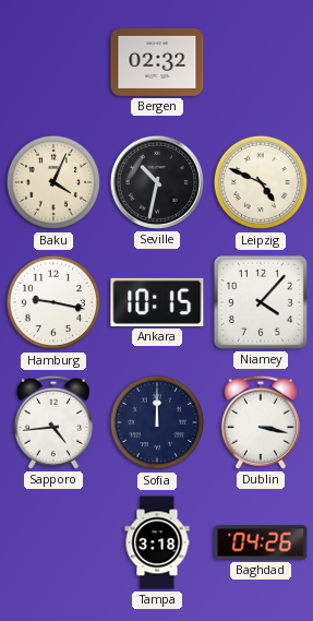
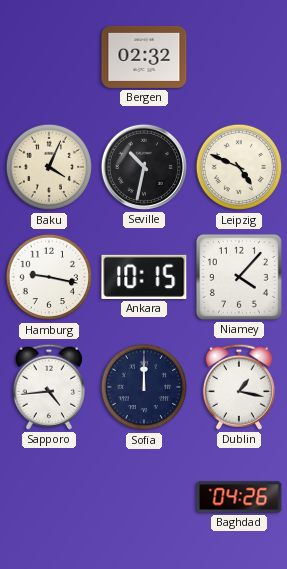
Dublin: 3:17 -> 1:17
Tampa: 3:18 -> none
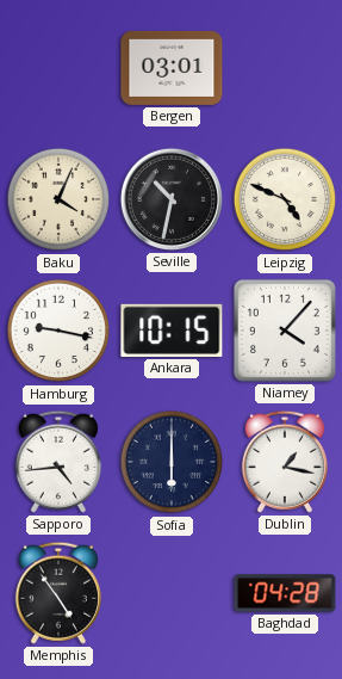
Bergen: 02:32 -> 03:01
Sofia: 12:00 -> 6:00
Memphis: none -> 4:54
Baghdad: 04:26 -> 04:28
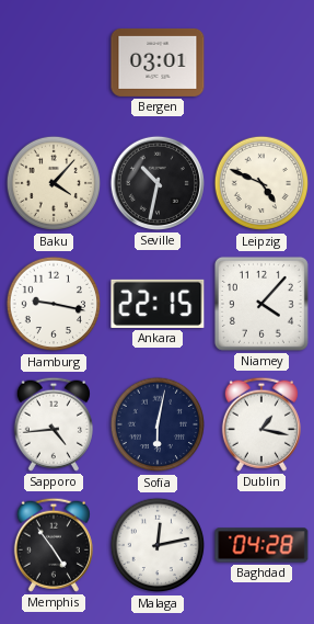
Baku: 4:04 -> 4:07
Ankara: 10:15 -> 22:15
Sofia: 6:00 -> 6:02
Malaga: none -> 12:13
